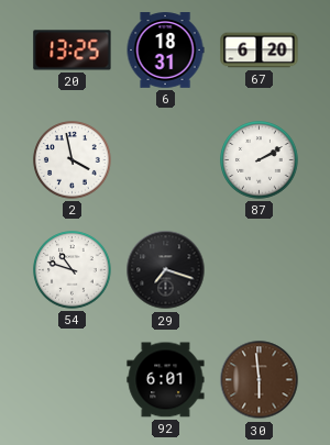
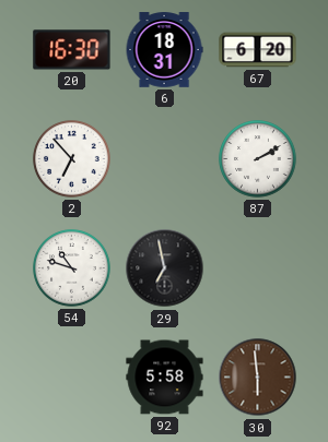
20: 13:25 -> 16:30
2: 3:58 -> 6:53
29: 7:18 -> 6:58
92: 6:01 -> 5:58
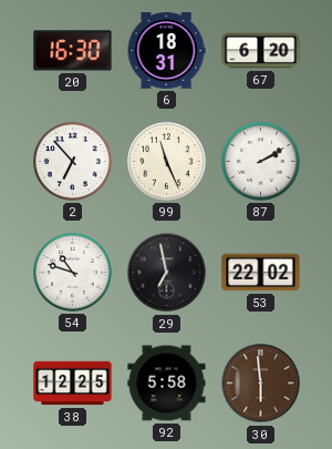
99: none -> 11:26
53: none -> 22:02
38: none -> 12:25
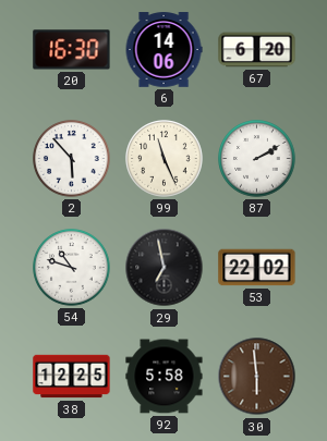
6: 18:31 -> 14:06
2: 6:53 -> 5:53
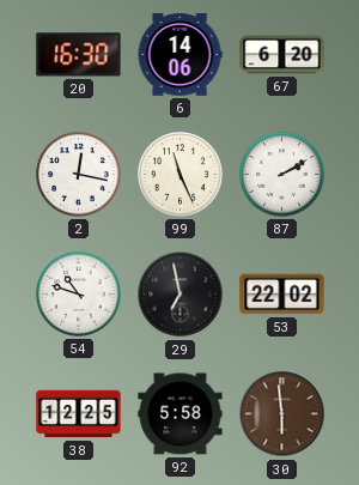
2: 5:53 -> 12:17
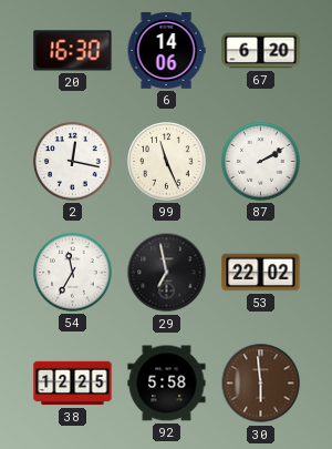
54: 10:48 -> 11:35
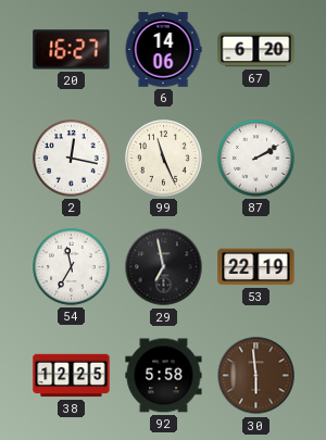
20: 16:30 -> 16:27
53: 22:02 -> 22:19
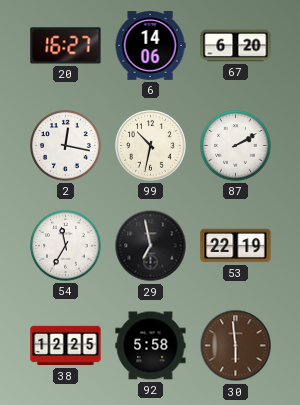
99: 11:26 -> 10:32
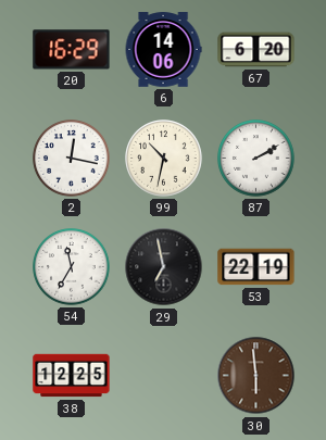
20: 16:27 -> 16:29
92: 5:58 -> none
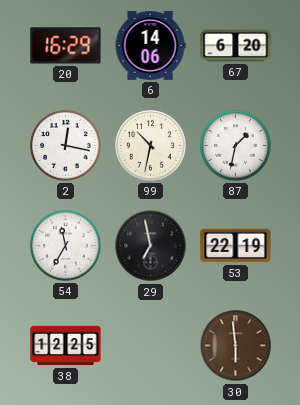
87: 2:10 -> 1:32
